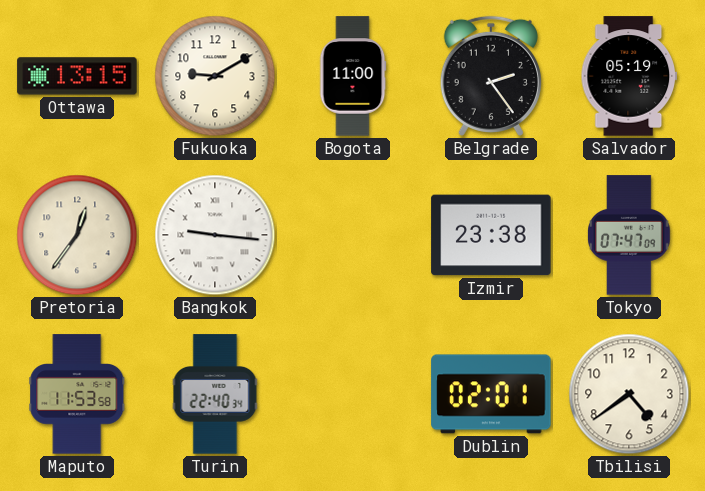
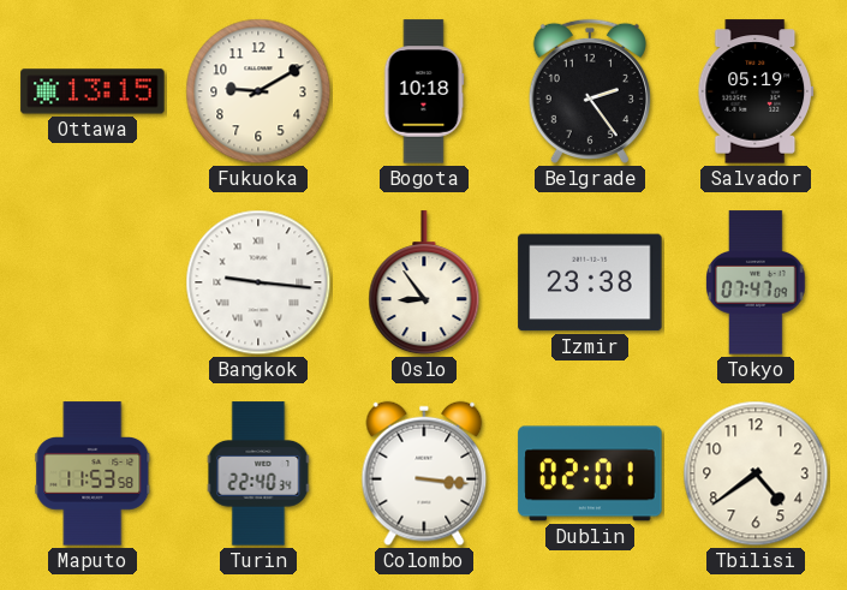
Bogota: 11:00 -> 10:18
Pretoria: 12:36 -> none
Oslo: none -> 8:54
Colombo: none -> 3:16
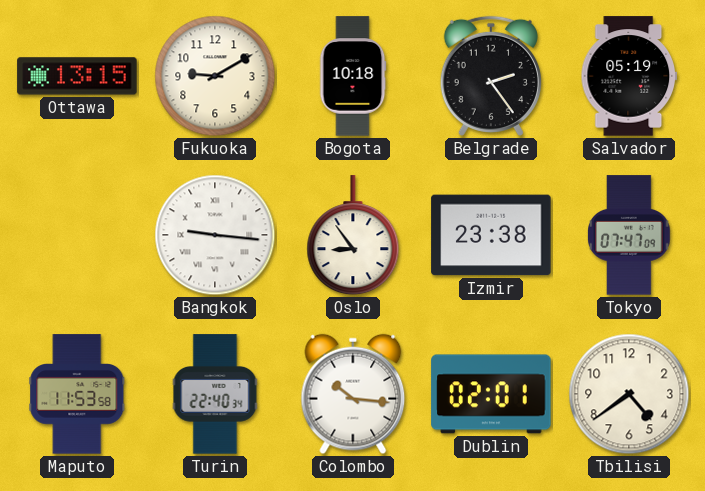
Colombo: 3:16 -> 10:16
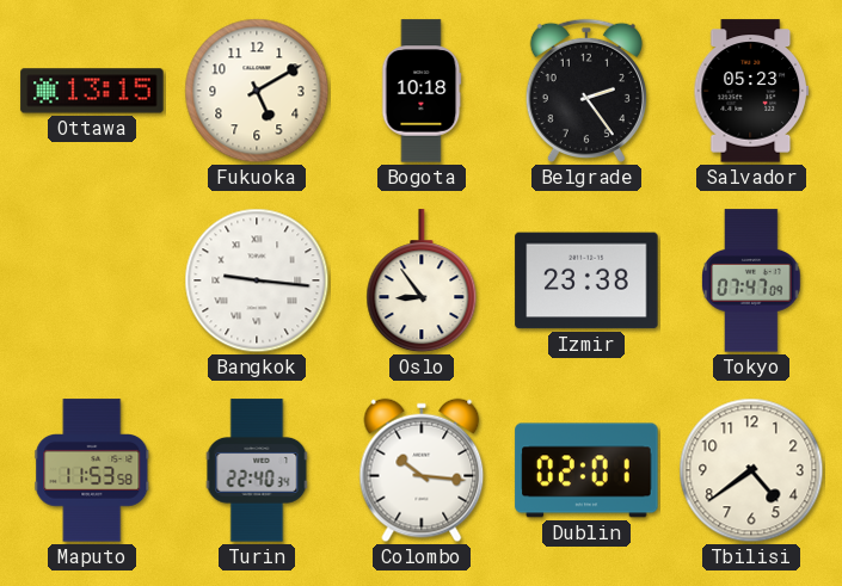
Fukuoka: 9:10 -> 5:10
Salvador: 05:19 -> 05:23
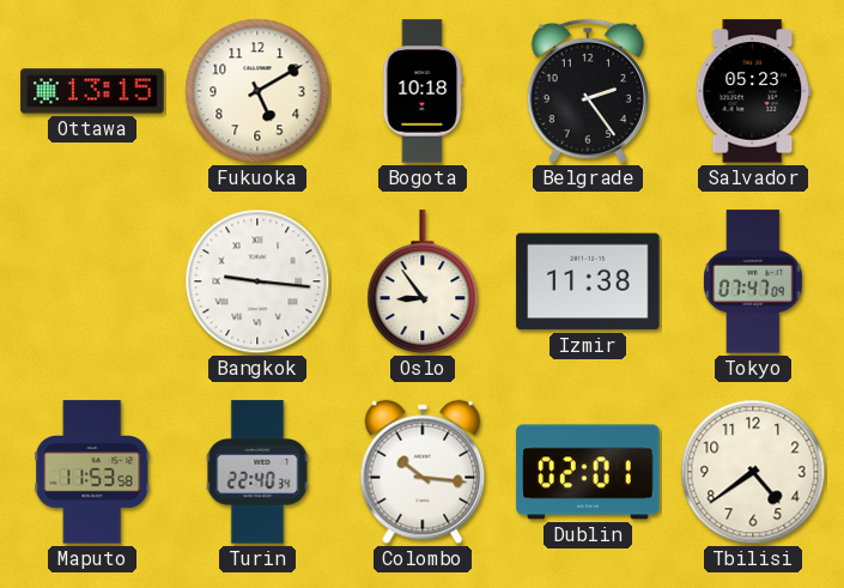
Izmir: 23:38 -> 11:38
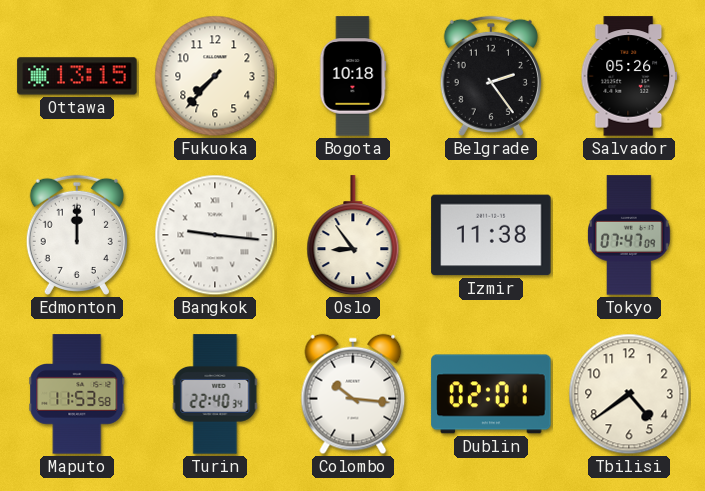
Fukuoka: 5:10 -> 7:37
Salvador: 05:23 -> 05:26
Edmonton: none -> 12:00
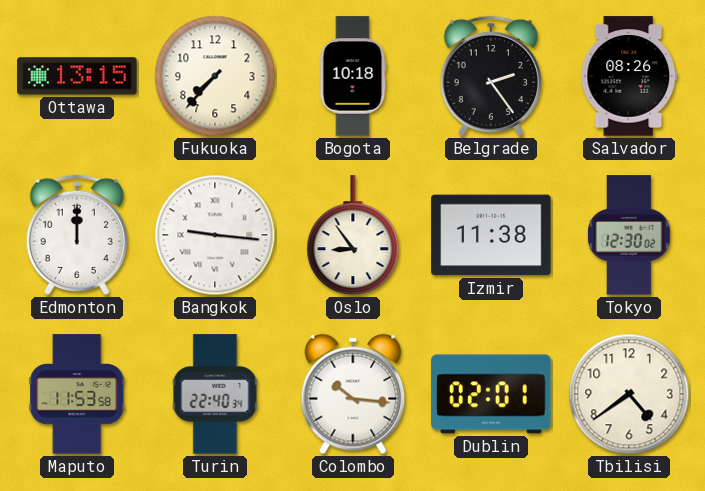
Salvador: 05:26 -> 08:26
Tokyo: 07:47 -> 12:30
